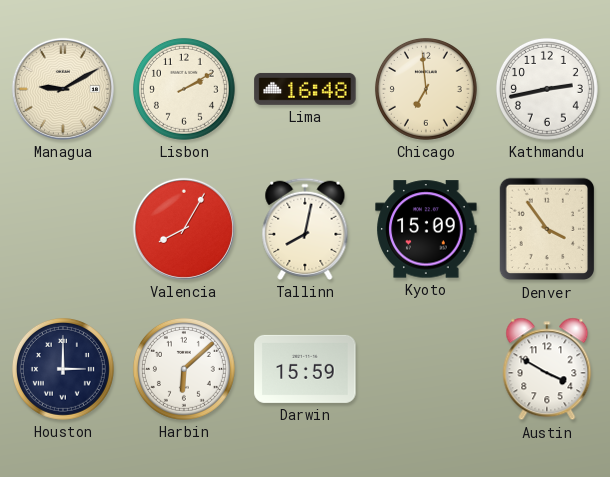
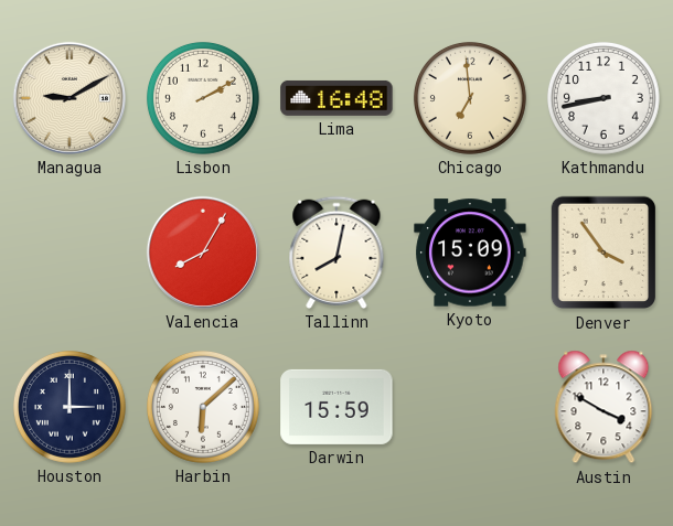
Kathmandu: 2:43 -> 8:43
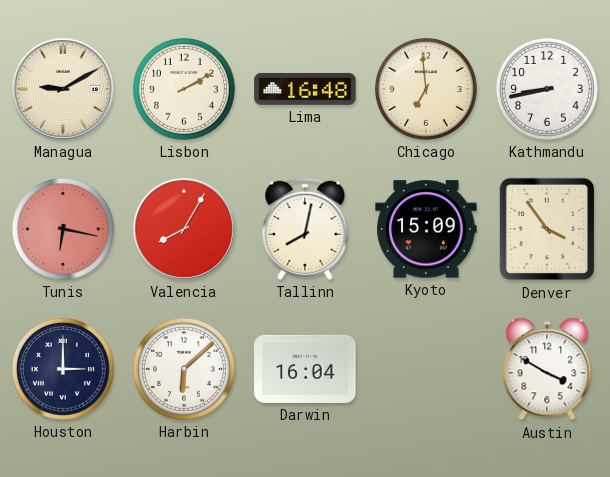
Tunis: none -> 6:17
Darwin: 15:59 -> 16:04
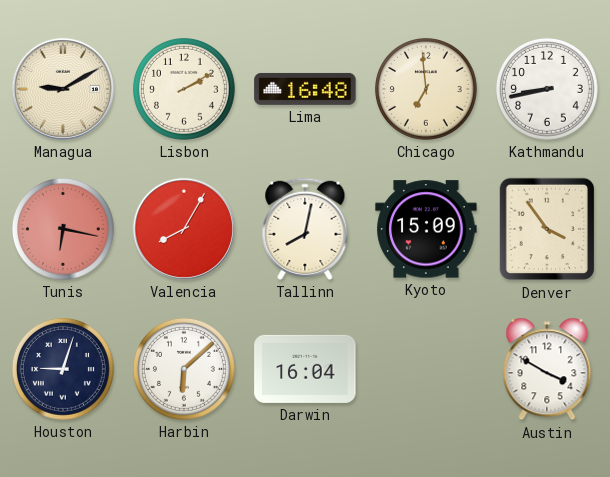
Houston: 3:00 -> 9:03
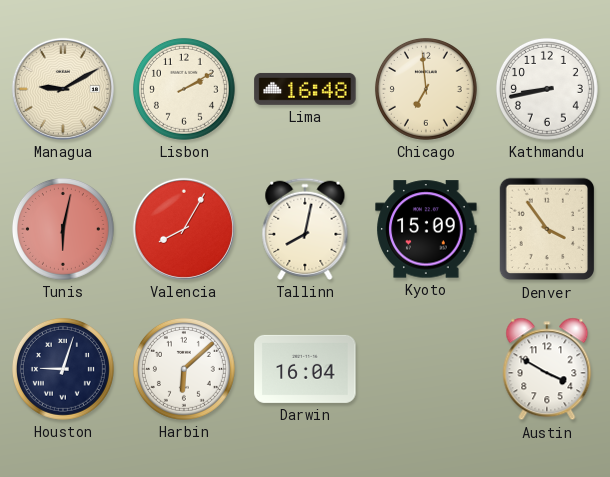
Tunis: 6:17 -> 6:02
